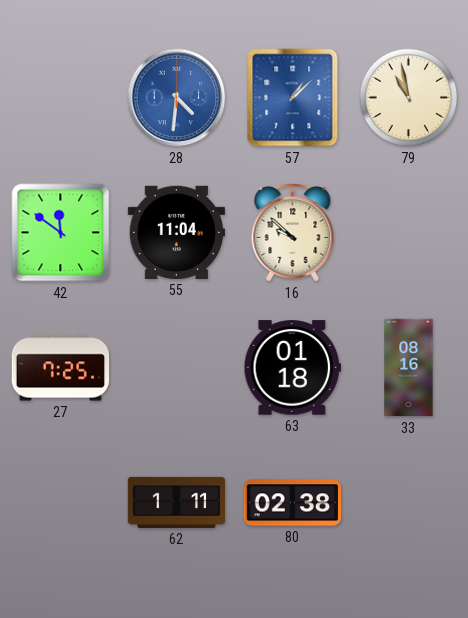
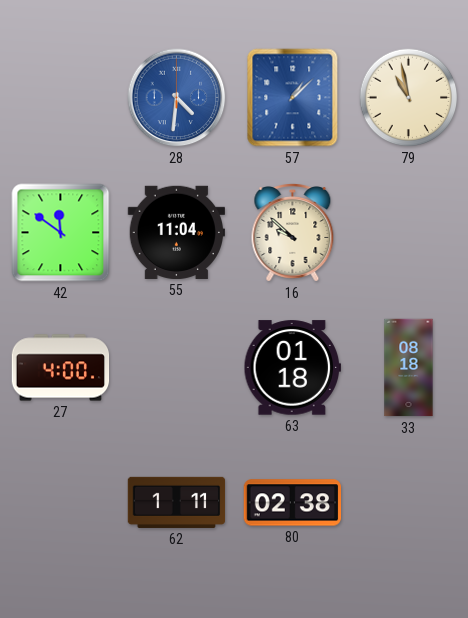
27: 7:25 -> 4:00
33: 08:16 -> 08:18
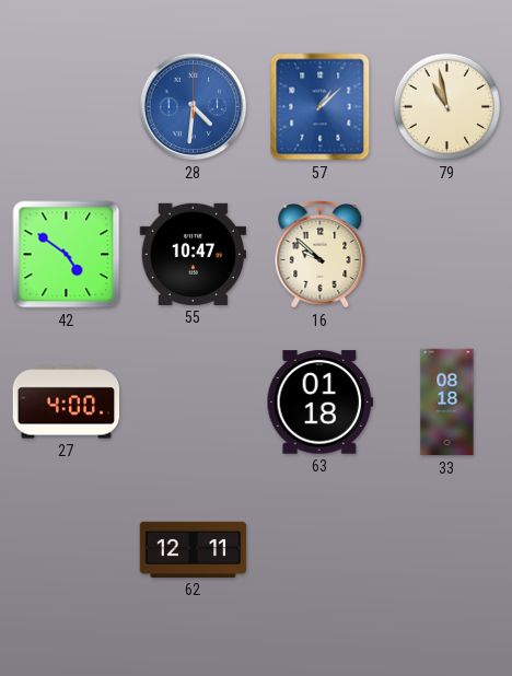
42: 11:51 -> 4:51
55: 11:04 -> 10:47
62: 1:11 -> 12:11
80: 02:38 -> none
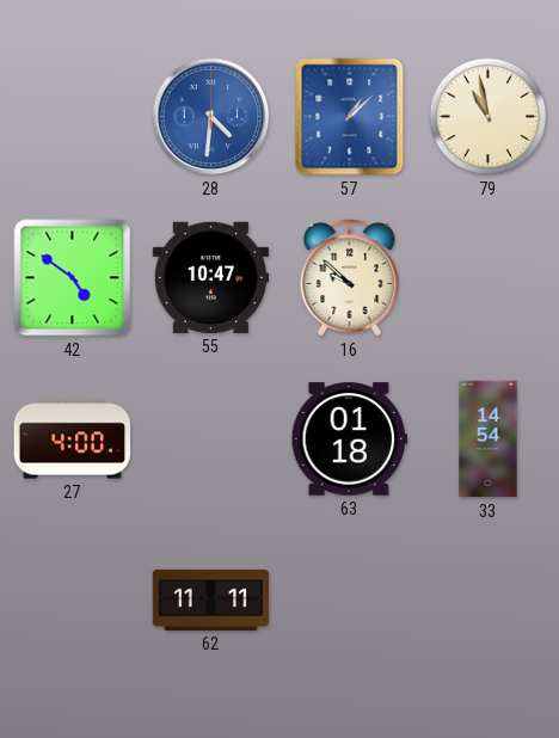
33: 08:18 -> 14:54
62: 12:11 -> 11:11
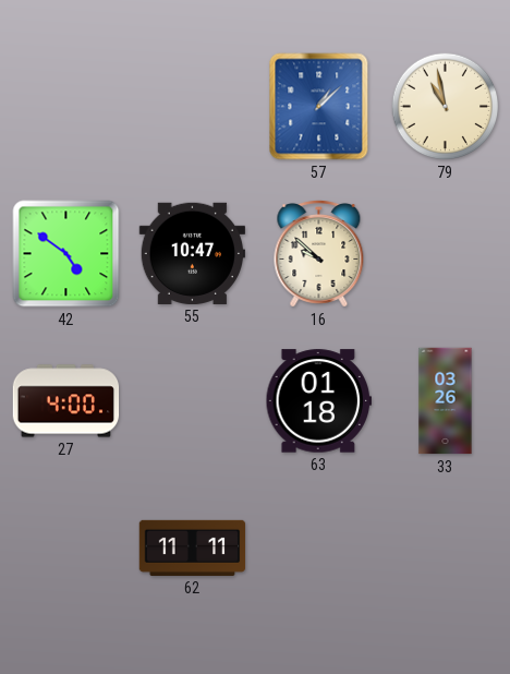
28: 4:31 -> none
33: 14:54 -> 03:26
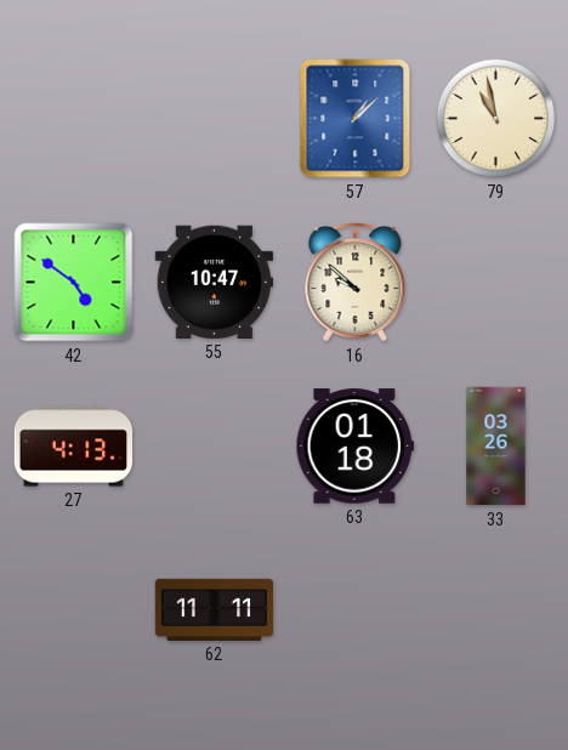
27: 4:00 -> 4:13
